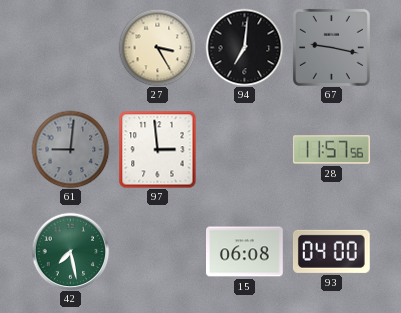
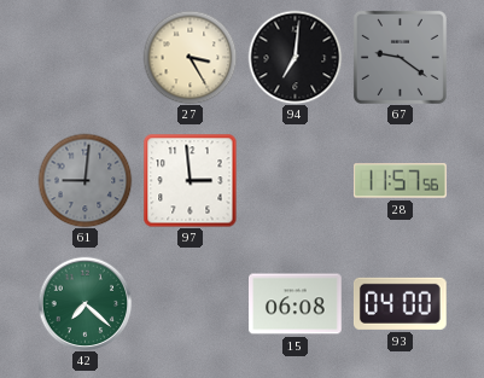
67: 9:17 -> 9:21
42: 7:28 -> 7:22
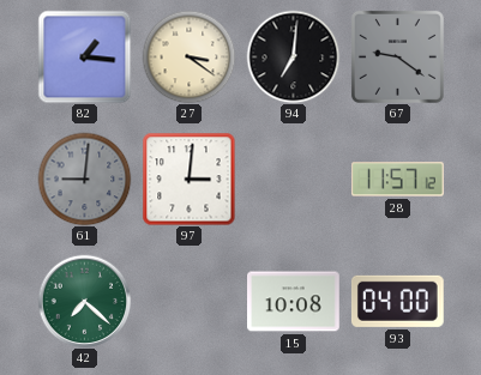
82: none -> 1:16
27: 3:25 -> 3:21
97: 2:59 -> 3:01
28: 11:57:56 -> 11:57:12
15: 06:08 -> 10:08
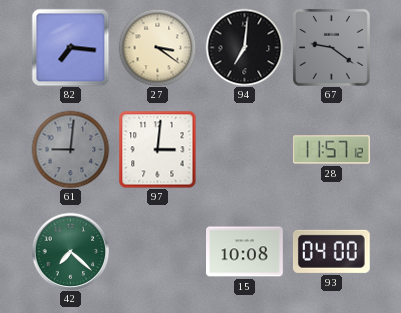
82: 1:16 -> 7:16
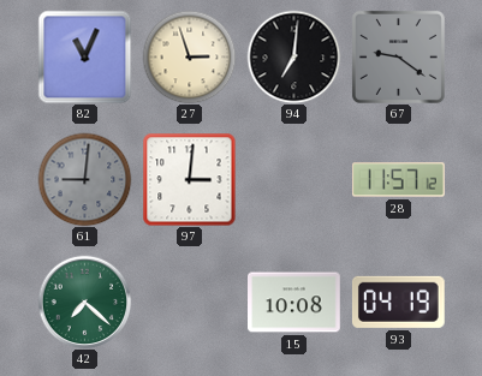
82: 7:16 -> 11:04
27: 3:21 -> 2:57
93: 04:00 -> 04:19
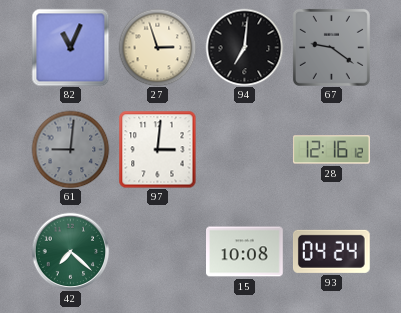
28: 11:57 -> 12:16
93: 04:19 -> 04:24
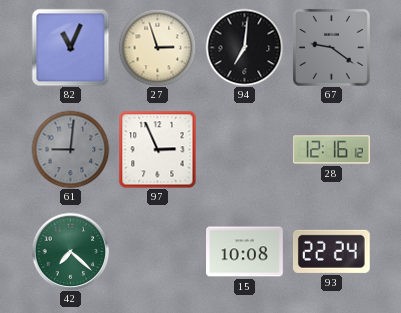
97: 3:01 -> 2:56
93: 04:24 -> 22:24
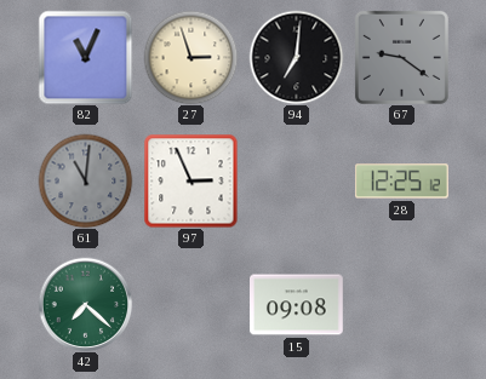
61: 9:01 -> 11:01
28: 12:16 -> 12:25
15: 10:08 -> 09:08
93: 22:24 -> none
